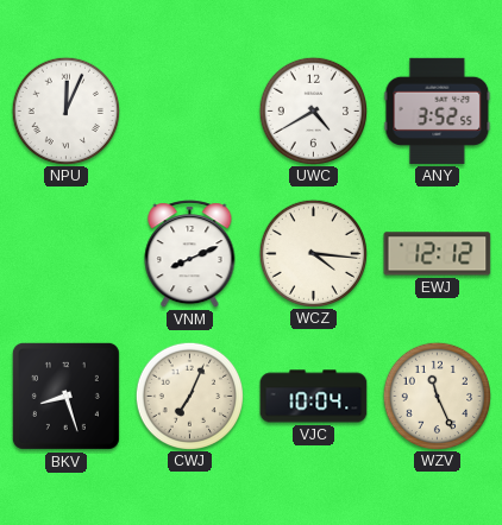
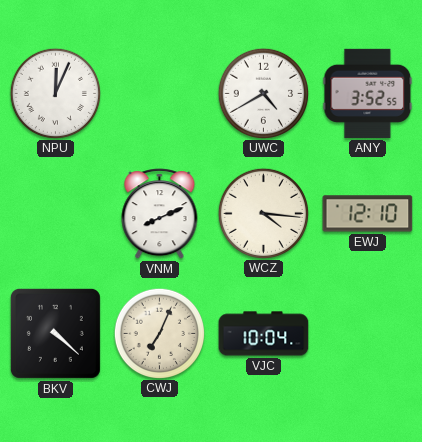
EWJ: 12:12 -> 12:10
BKV: 8:27 -> 4:22
WZV: 11:26 -> none
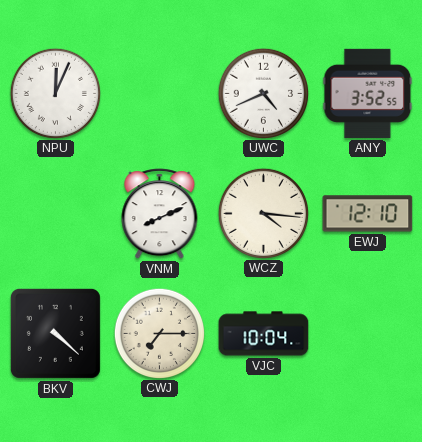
UWC: 4:40 -> 4:41
CWJ: 7:04 -> 7:15
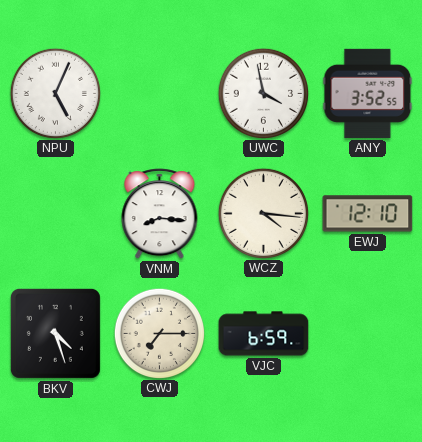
NPU: 12:04 -> 5:04
UWC: 4:41 -> 3:58
VNM: 8:11 -> 8:16
BKV: 4:22 -> 4:27
VJC: 10:04 -> 6:59
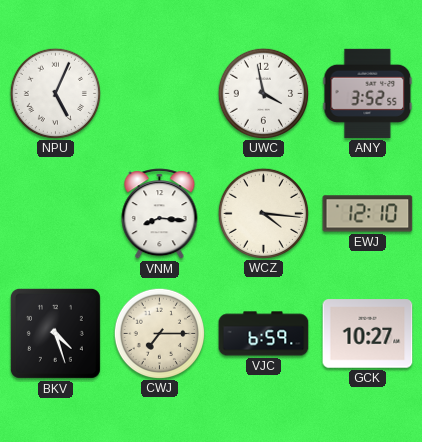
GCK: none -> 10:27
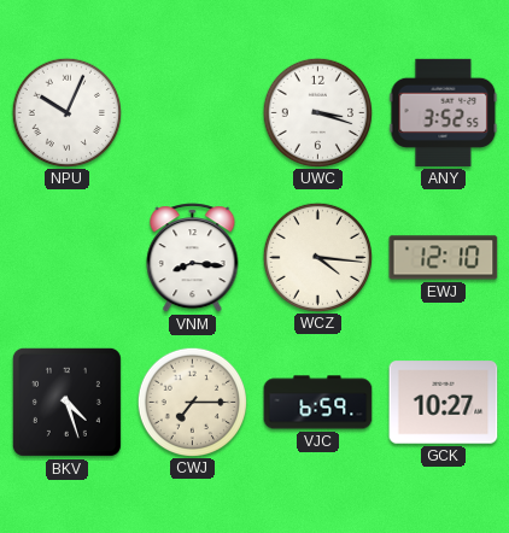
NPU: 5:04 -> 10:04
UWC: 3:58 -> 3:18
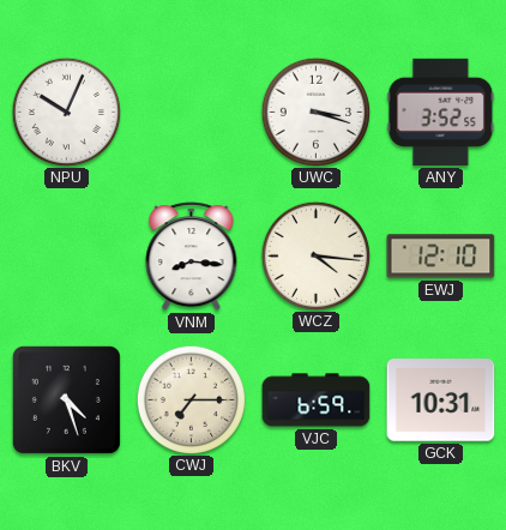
GCK: 10:27 -> 10:31
